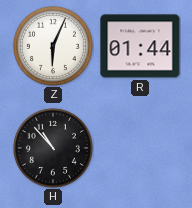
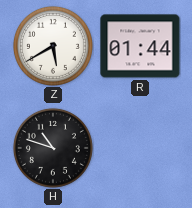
Z: 6:04 -> 5:40
H: 10:53 -> 10:48
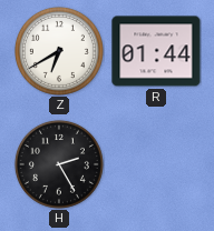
Z: 5:40 -> 6:40
H: 10:48 -> 2:25
